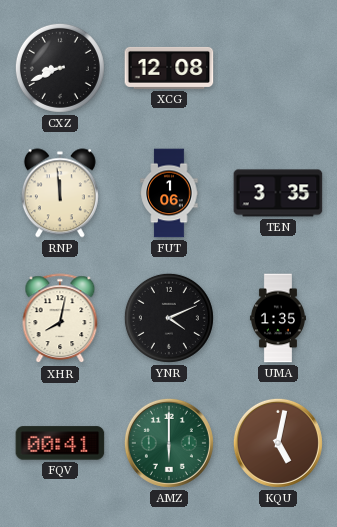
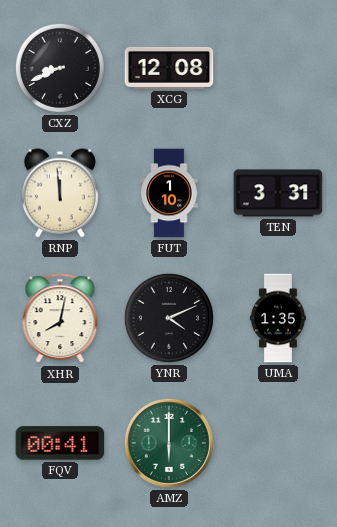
FUT: 1:06 -> 1:10
TEN: 3:35 -> 3:31
KQU: 5:02 -> none
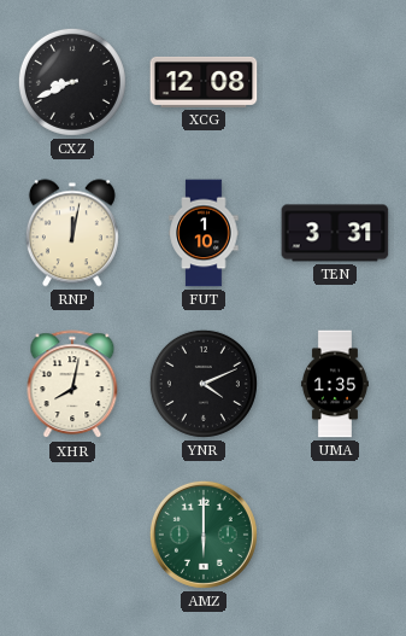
RNP: 11:59 -> 12:02
FQV: 00:41 -> none
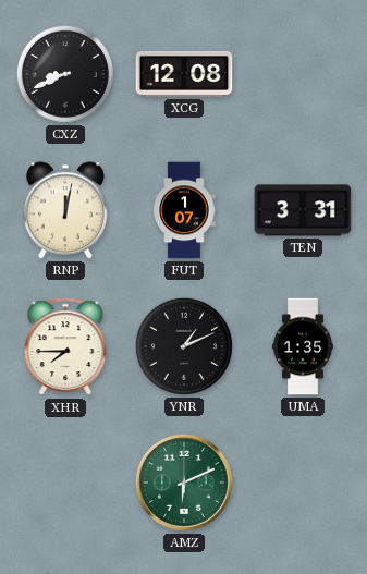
FUT: 1:10 -> 1:07
XHR: 8:02 -> 7:45
YNR: 4:11 -> 1:11
AMZ: 6:00 -> 6:11
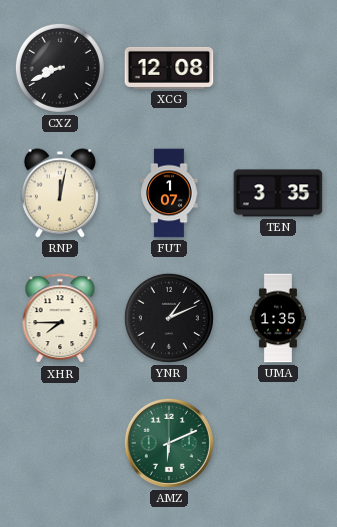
TEN: 3:31 -> 3:35
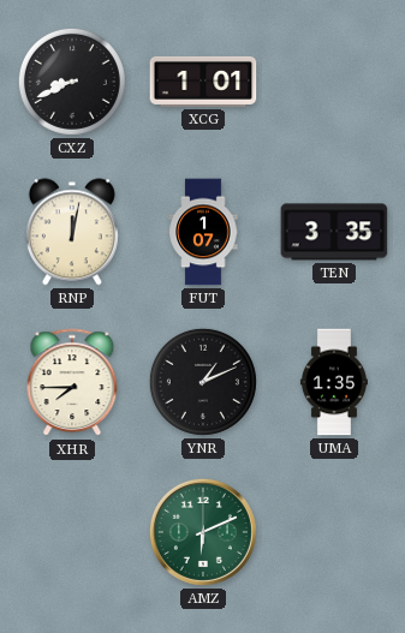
XCG: 12:08 -> 1:01
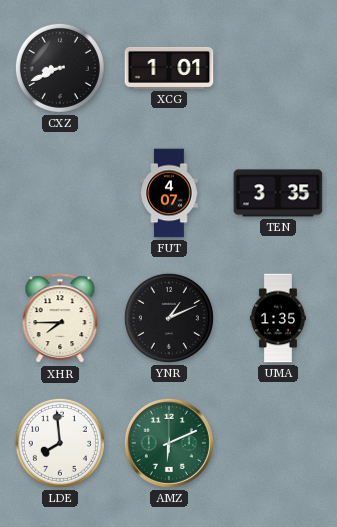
RNP: 12:02 -> none
FUT: 1:07 -> 4:07
LDE: none -> 7:59
